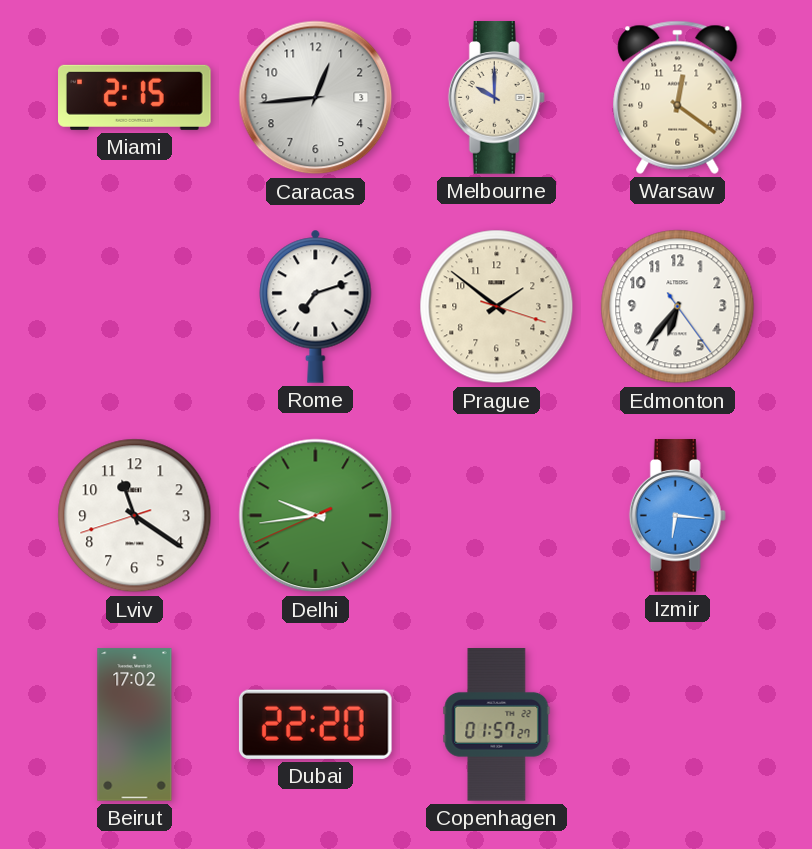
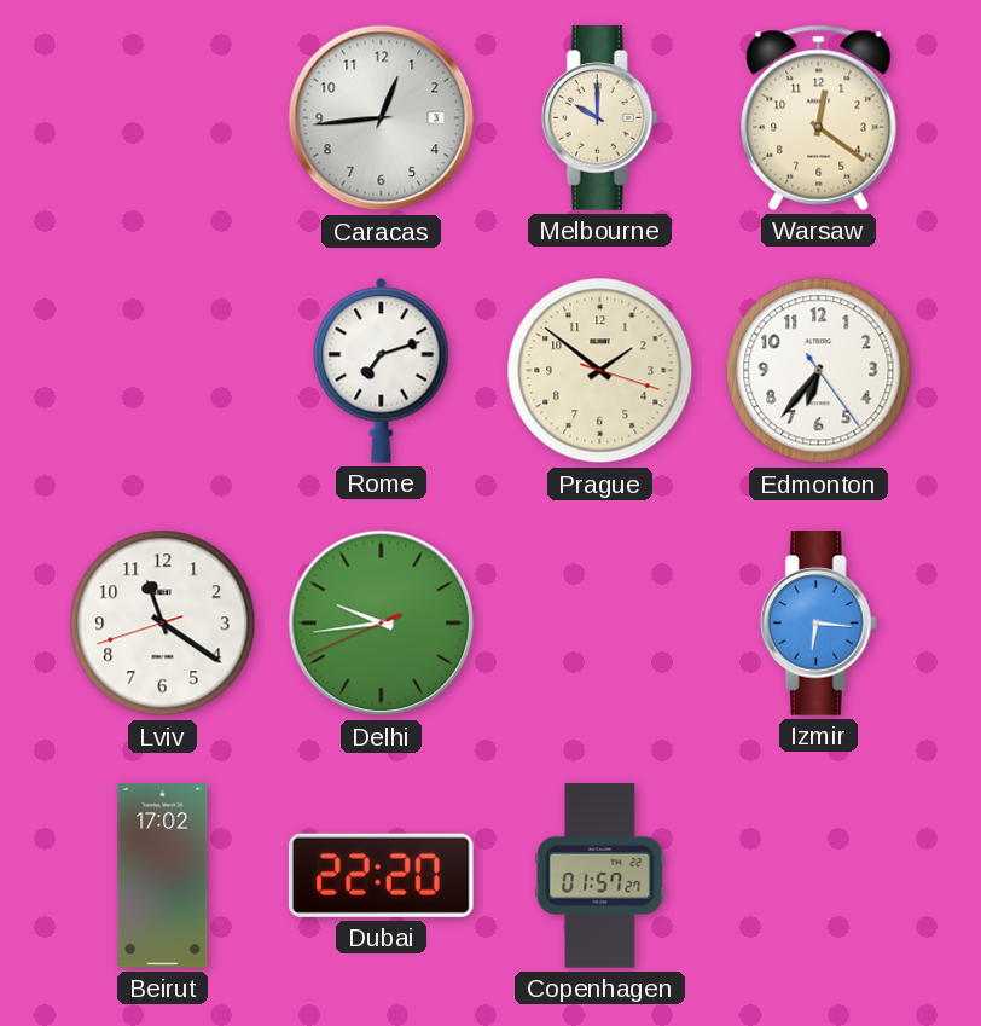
Miami: 2:15 -> none
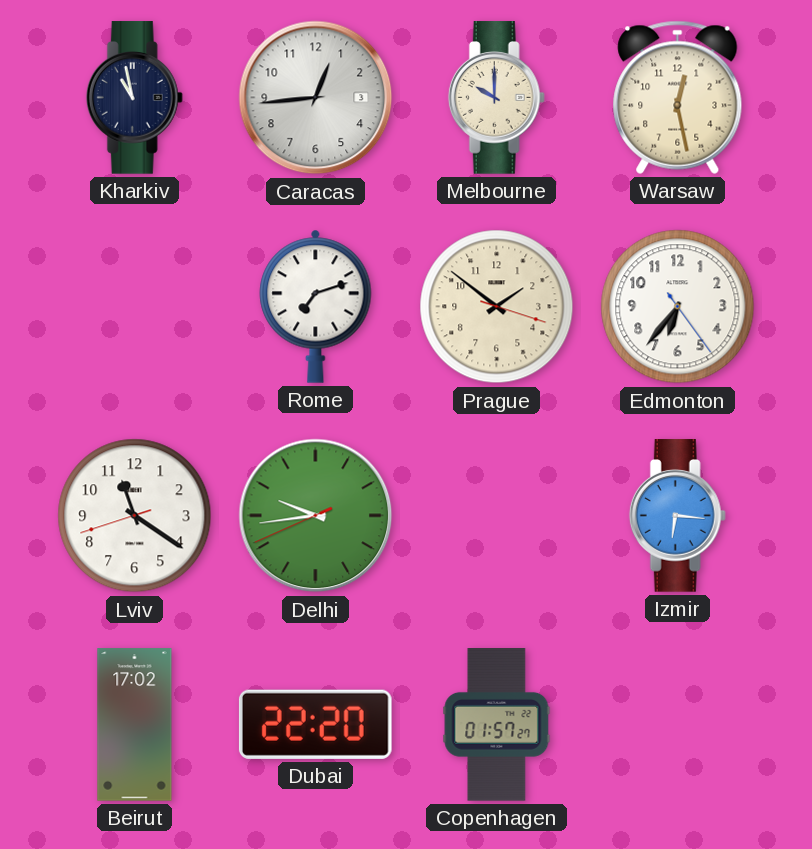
Kharkiv: none -> 10:58
Warsaw: 12:21 -> 12:28
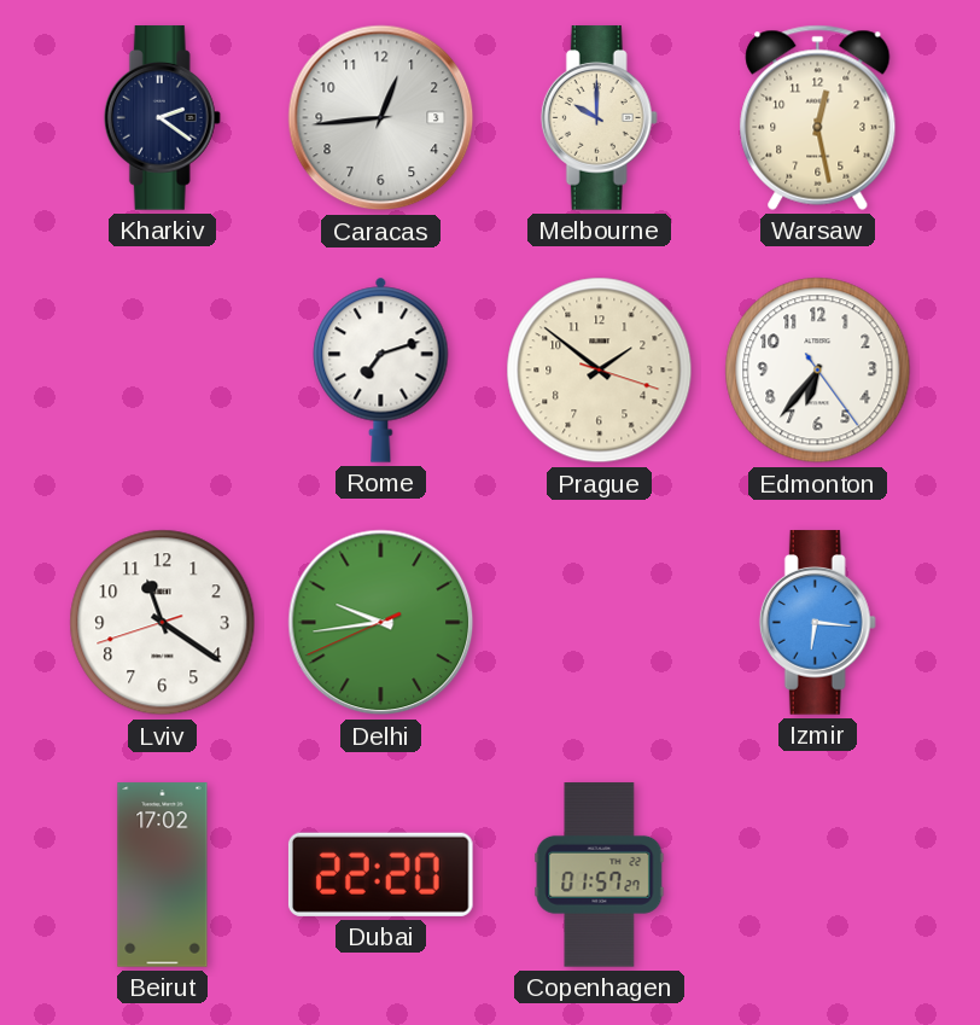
Kharkiv: 10:58 -> 2:21
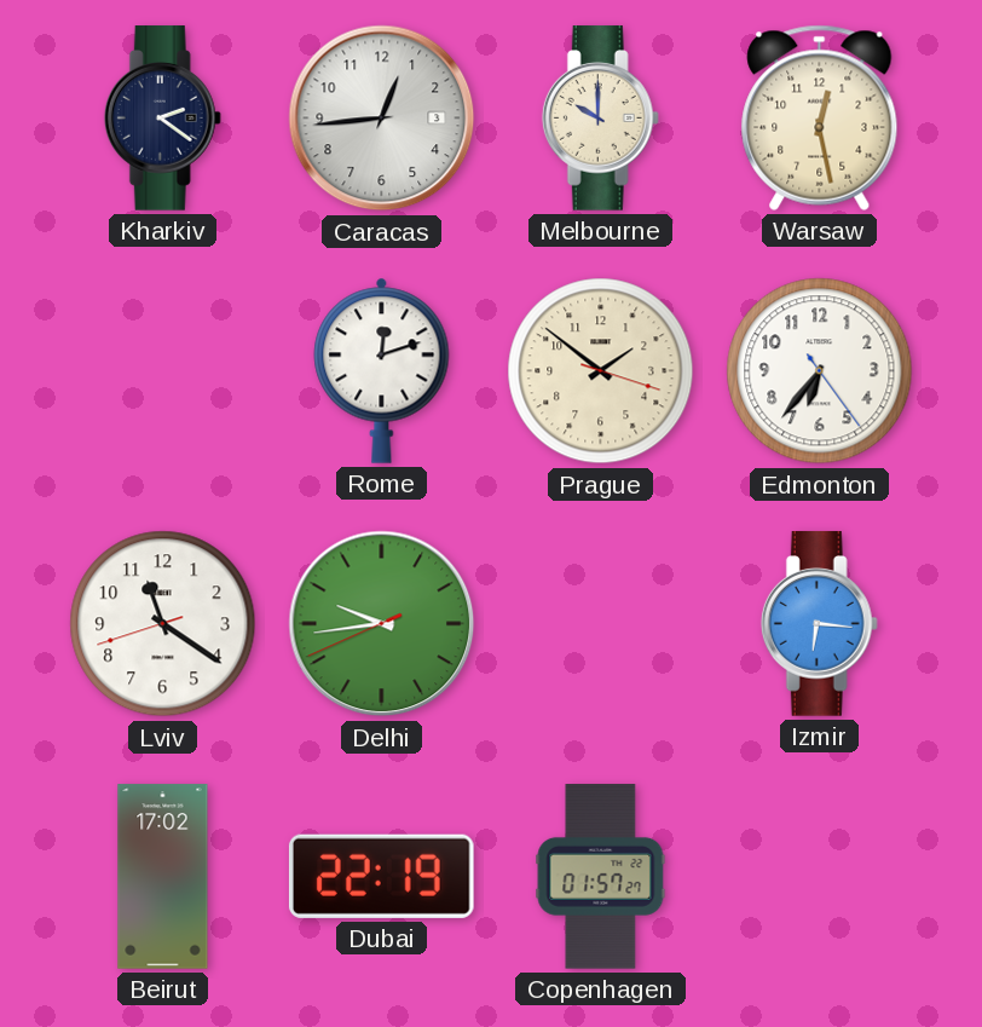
Rome: 7:12 -> 12:12
Dubai: 22:20 -> 22:19
